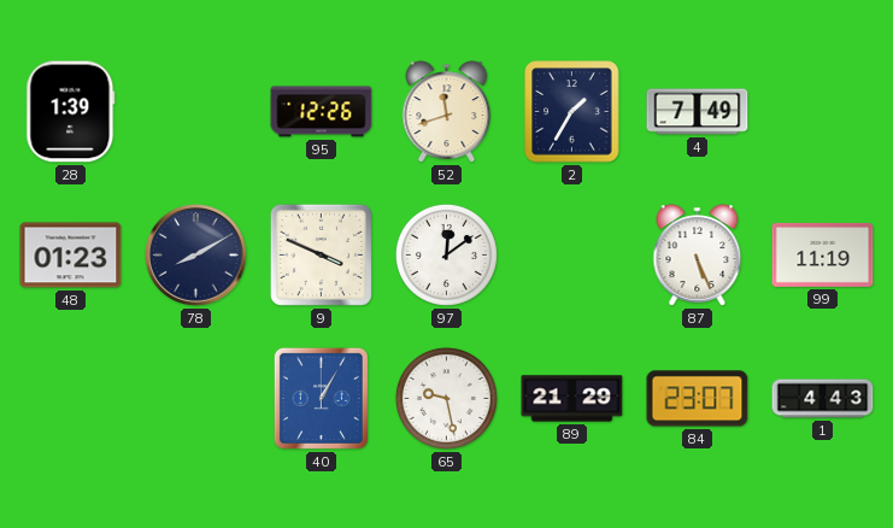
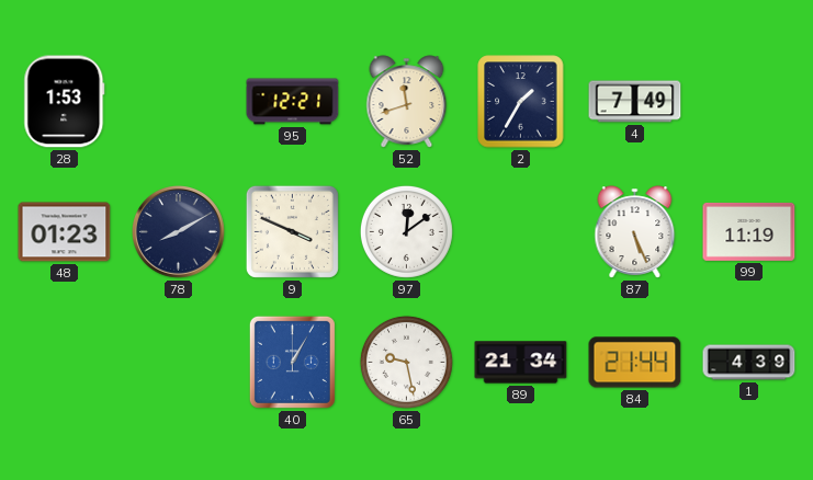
28: 1:39 -> 1:53
95: 12:26 -> 12:21
89: 21:29 -> 21:34
84: 23:07 -> 21:44
1: 4:43 -> 4:39
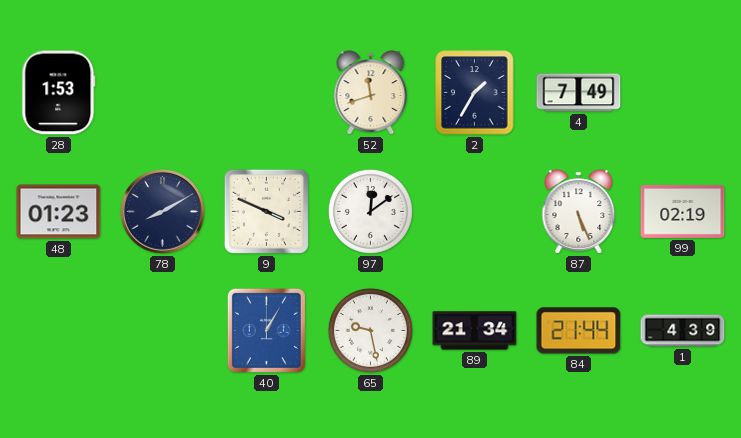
95: 12:21 -> none
99: 11:19 -> 02:19
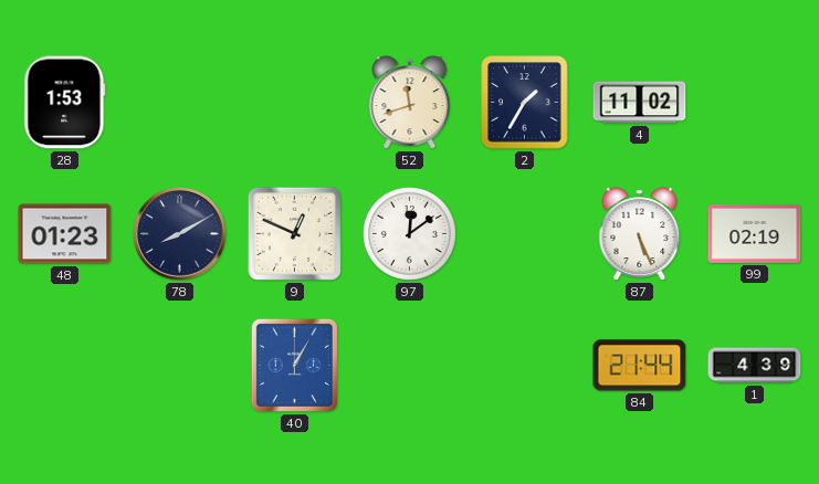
4: 7:49 -> 11:02
9: 3:49 -> 12:49
65: 9:28 -> none
89: 21:34 -> none
